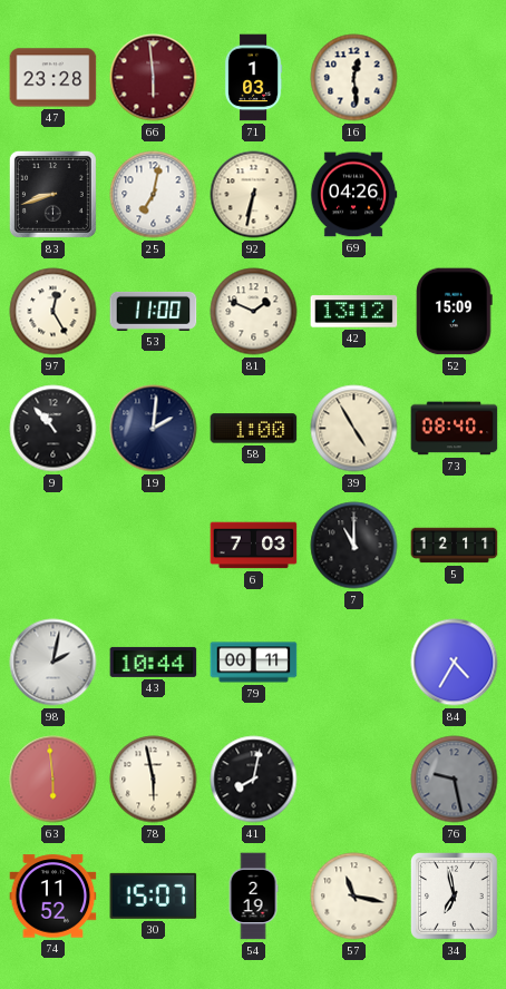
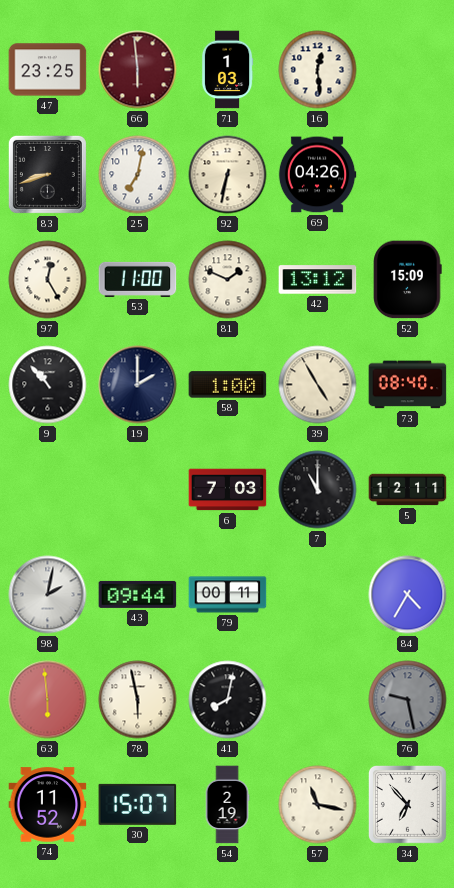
47: 23:28 -> 23:25
19: 2:01 -> 2:00
43: 10:44 -> 09:44
34: 6:58 -> 6:53
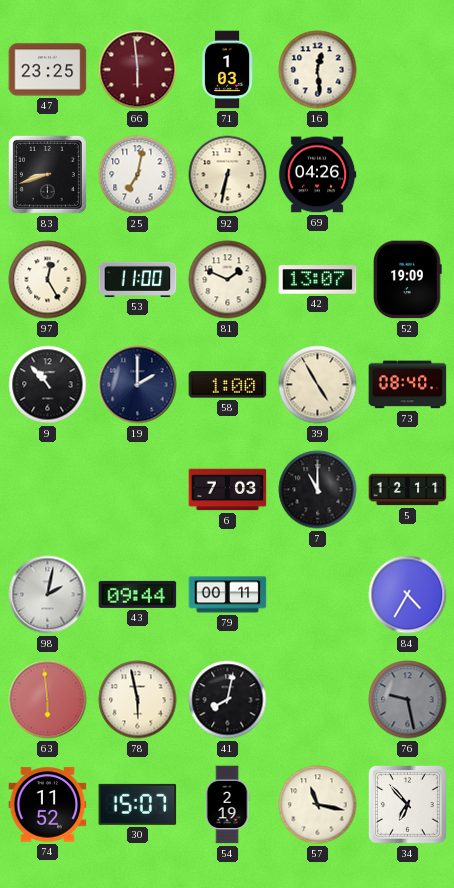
42: 13:12 -> 13:07
52: 15:09 -> 19:09
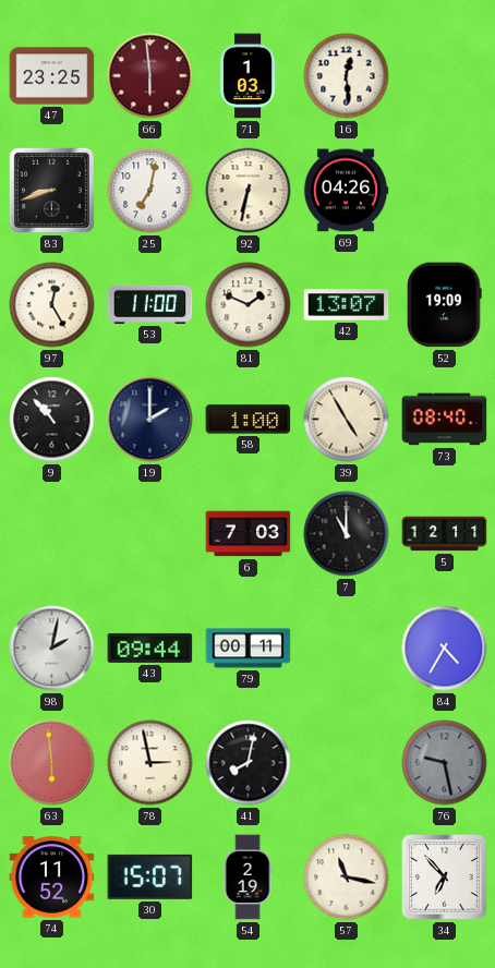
78: 5:58 -> 2:58
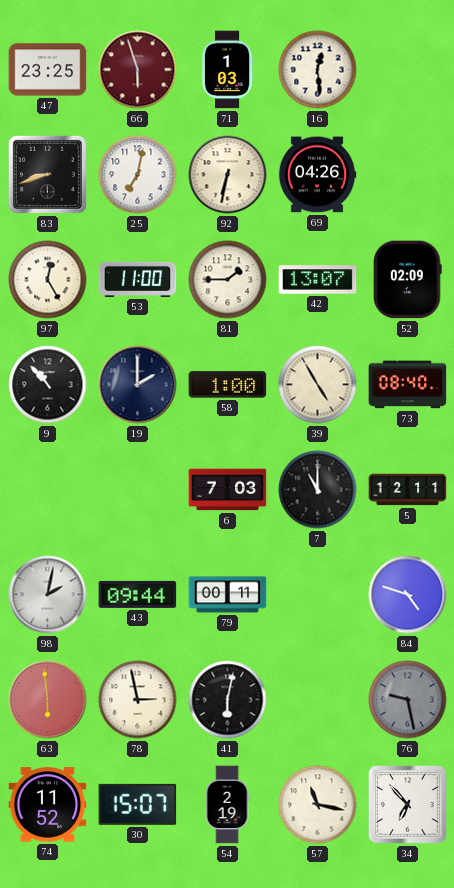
66: 5:59 -> 5:57
81: 1:49 -> 1:45
52: 19:09 -> 02:09
84: 4:35 -> 4:48
41: 8:02 -> 6:02
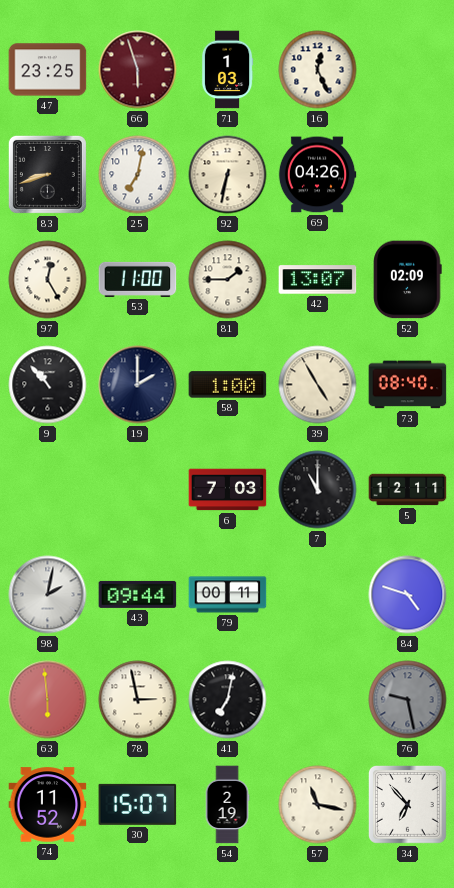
16: 12:29 -> 12:26
41: 6:02 -> 7:02
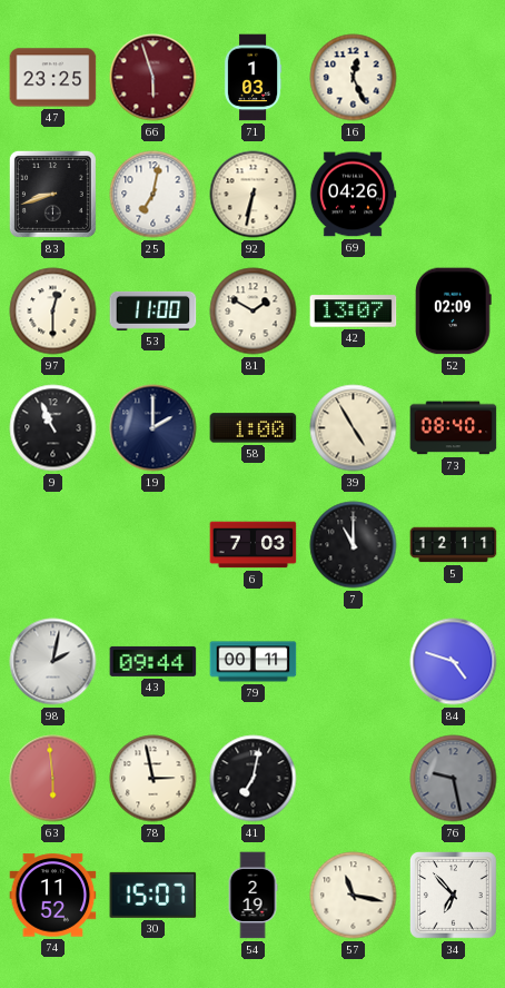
97: 12:25 -> 12:30
81: 1:45 -> 1:50
9: 10:53 -> 10:56
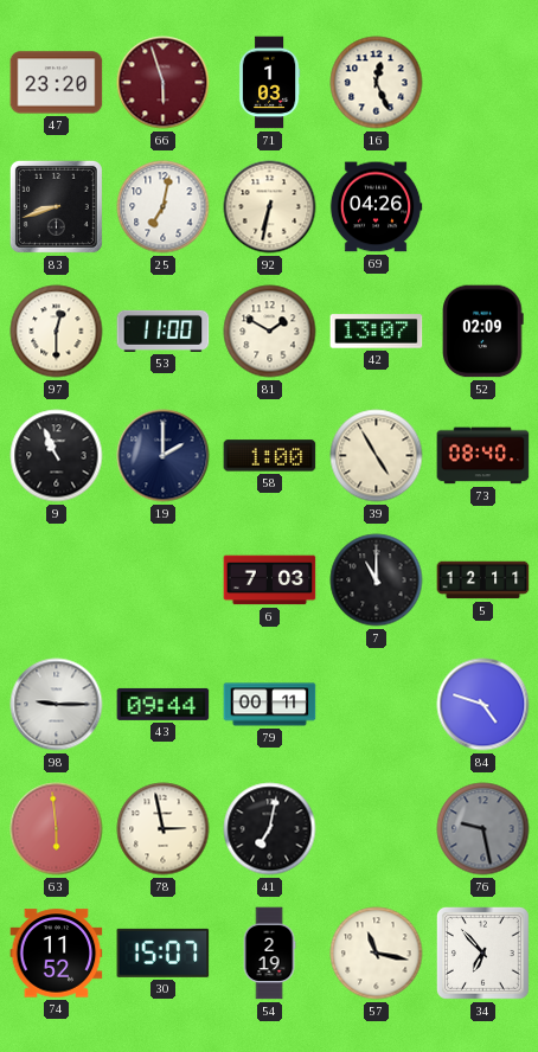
47: 23:25 -> 23:20
98: 2:02 -> 9:15
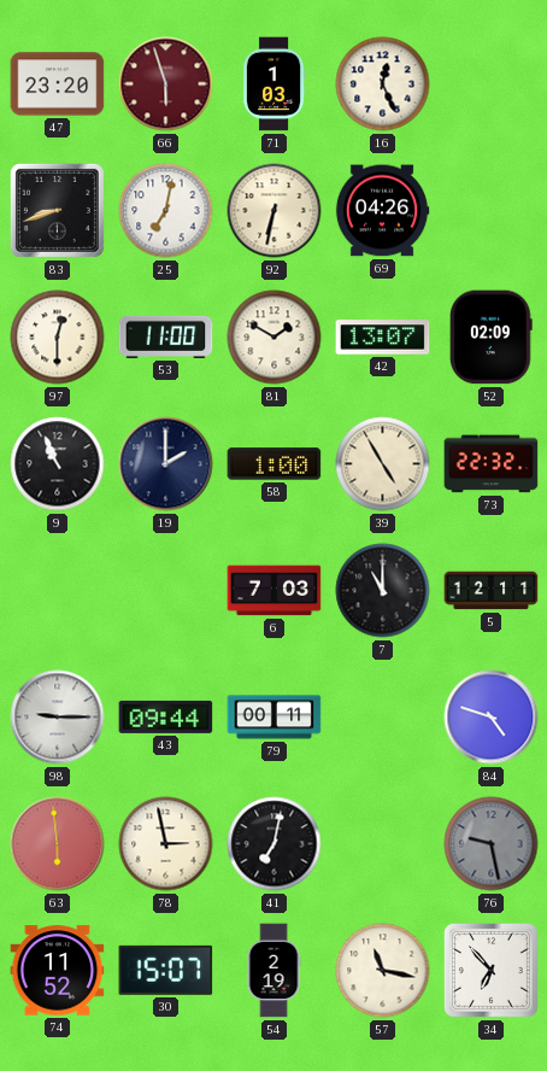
73: 08:40 -> 22:32
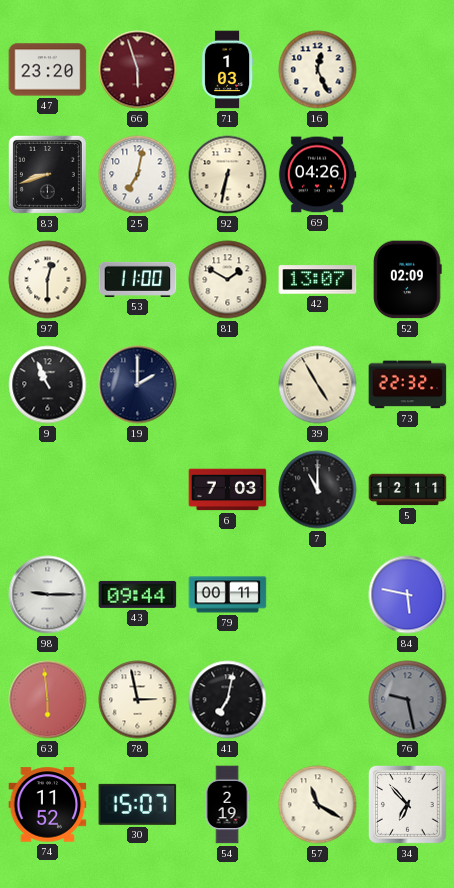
58: 1:00 -> none
84: 4:48 -> 5:47
57: 11:17 -> 11:20
